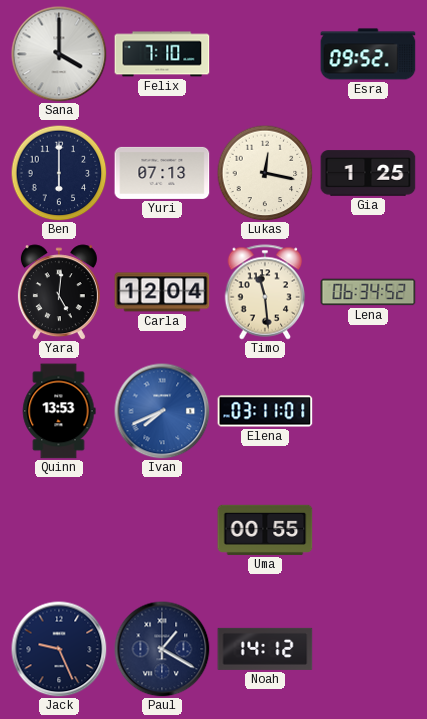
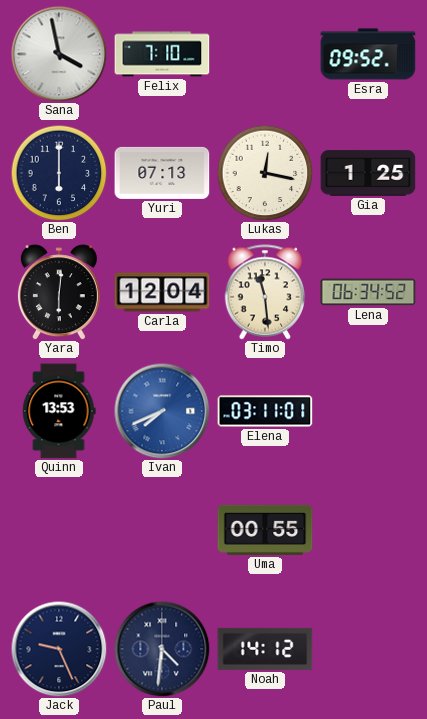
Sana: 4:00 -> 3:58
Yara: 5:01 -> 6:01
Paul: 1:20 -> 4:31
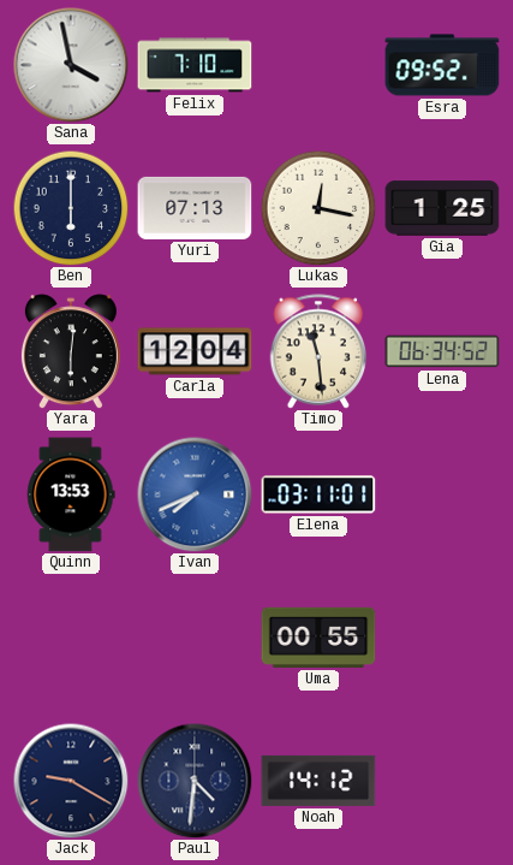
Jack: 9:26 -> 9:20
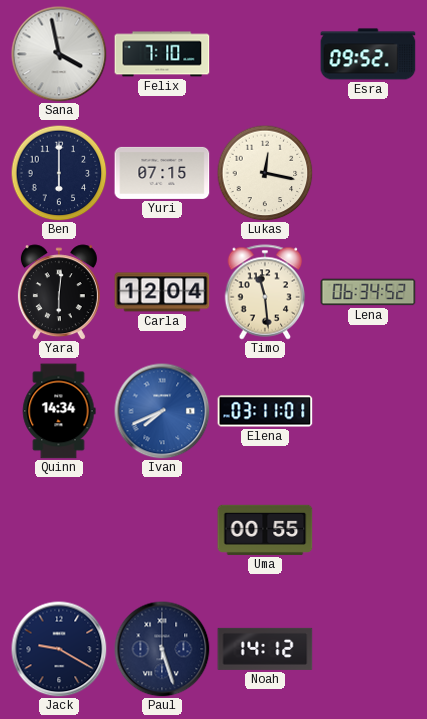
Yuri: 07:13 -> 07:15
Gia: 1:25 -> none
Quinn: 13:53 -> 14:34
Paul: 4:31 -> 5:27
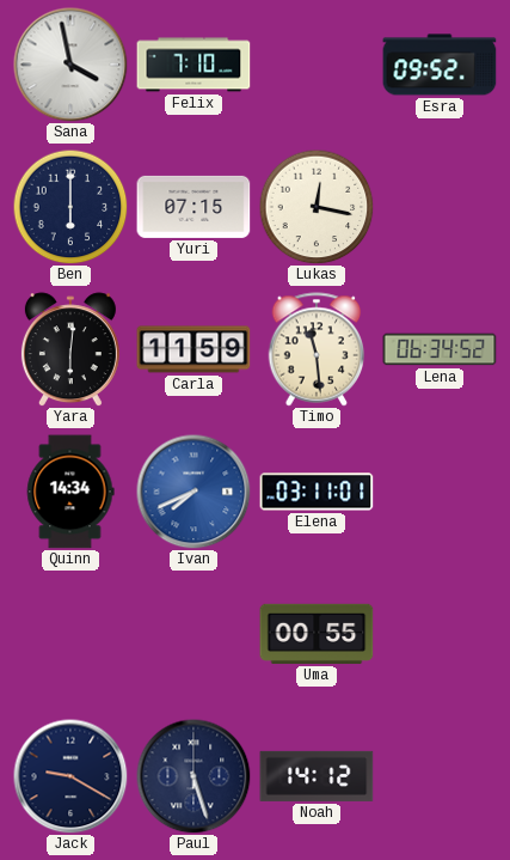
Carla: 12:04 -> 11:59
